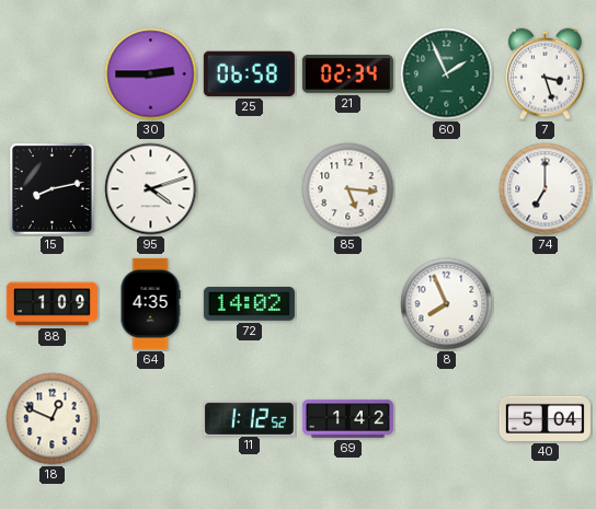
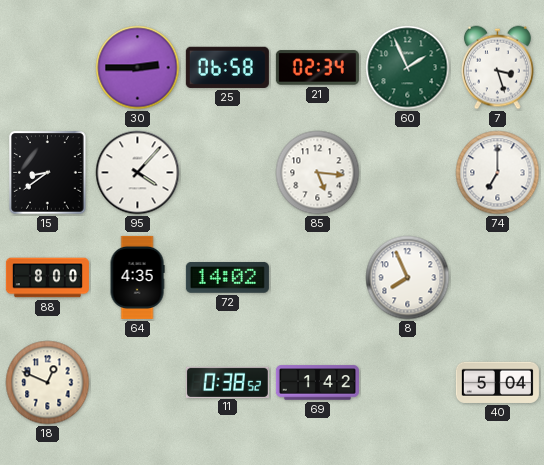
15: 8:13 -> 8:39
95: 4:12 -> 4:07
88: 1:09 -> 8:00
11: 1:12 -> 0:38
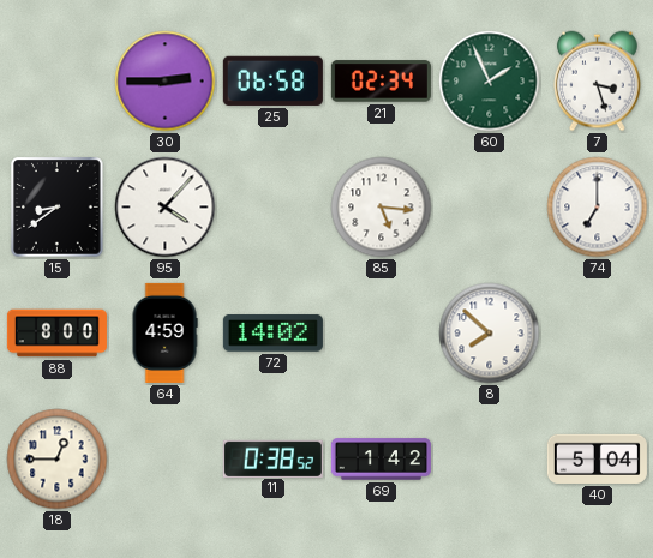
64: 4:35 -> 4:59
8: 7:56 -> 7:52
18: 12:49 -> 12:45
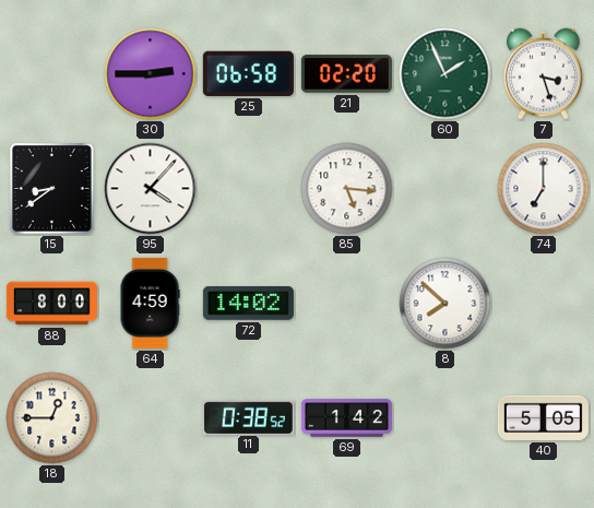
21: 02:34 -> 02:20
40: 5:04 -> 5:05
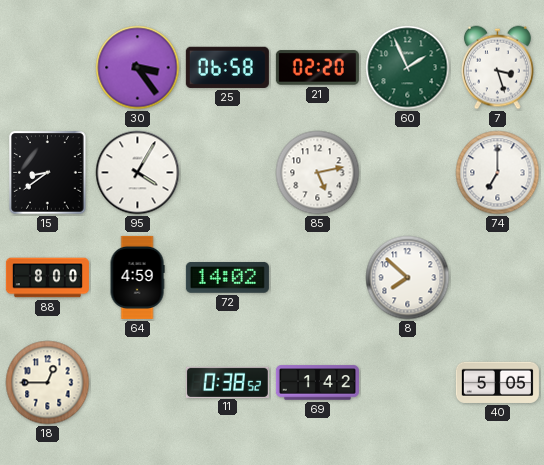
30: 2:45 -> 3:24
95: 4:07 -> 4:05
85: 5:16 -> 5:13
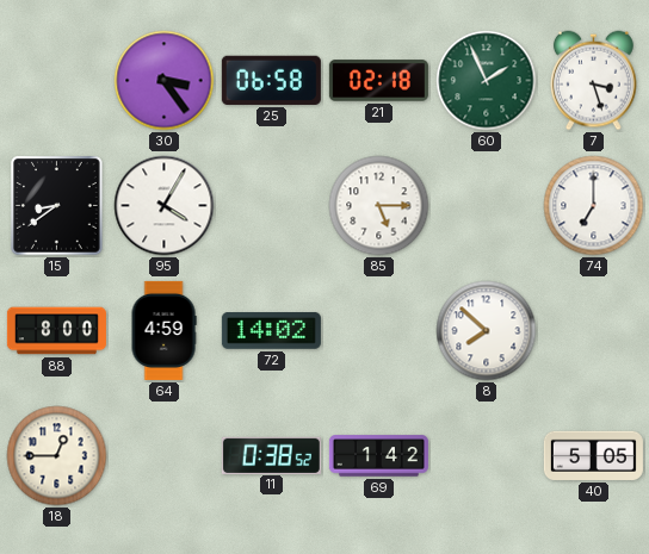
21: 02:20 -> 02:18
85: 5:13 -> 5:15
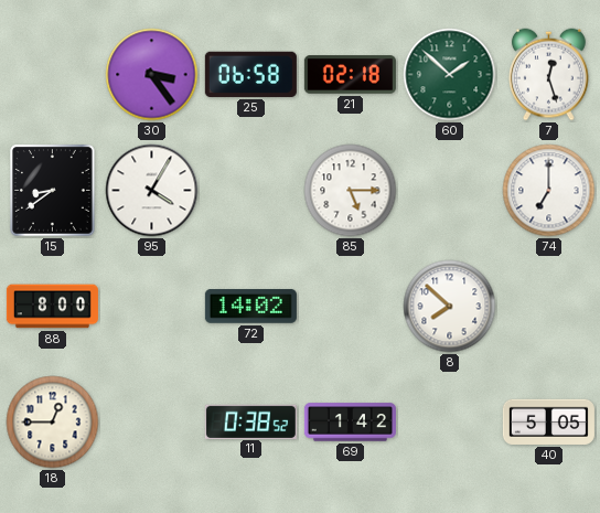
60: 1:56 -> 1:52
7: 3:27 -> 12:27
64: 4:59 -> none
